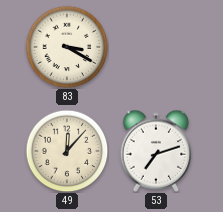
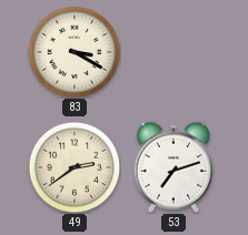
49: 12:07 -> 2:39
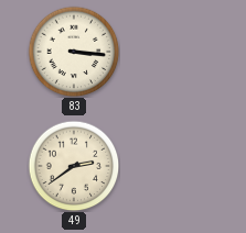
83: 3:20 -> 3:16
53: 7:12 -> none
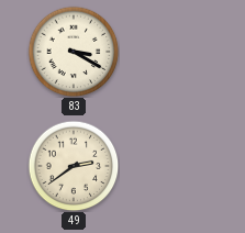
83: 3:16 -> 3:20
